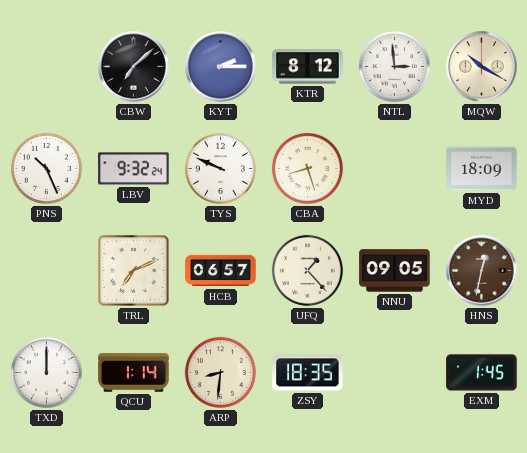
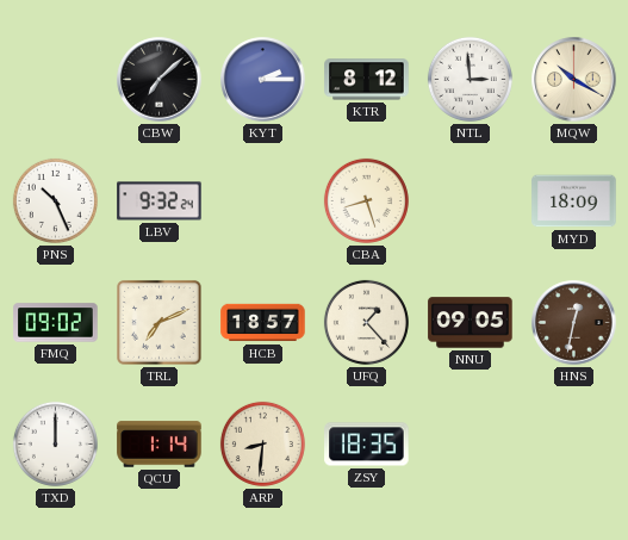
TYS: 9:49 -> none
FMQ: none -> 09:02
HCB: 06:57 -> 18:57
EXM: 1:45 -> none
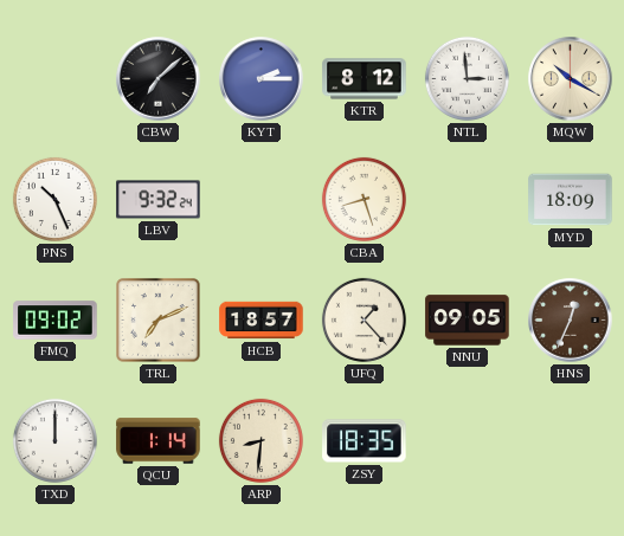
HNS: 12:32 -> 12:34
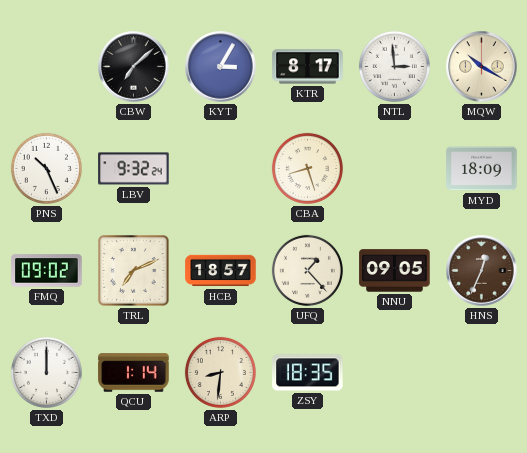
KYT: 2:15 -> 3:05
KTR: 8:12 -> 8:17
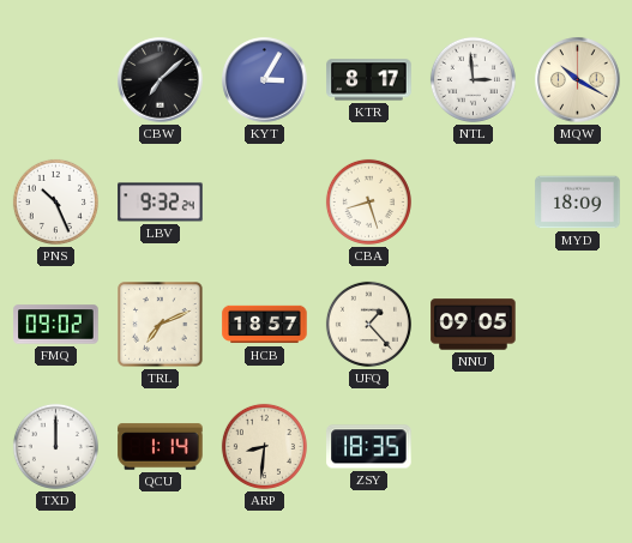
HNS: 12:34 -> none
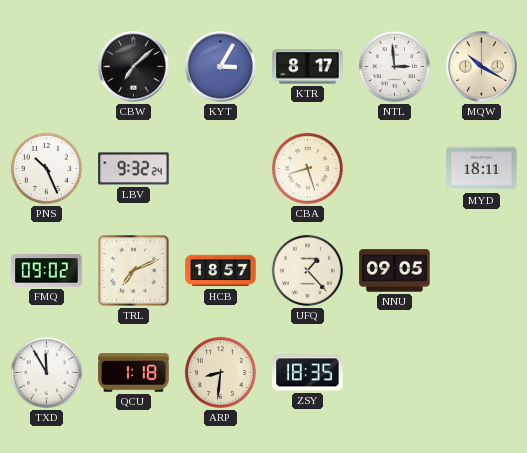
MYD: 18:09 -> 18:11
TXD: 12:00 -> 11:55
QCU: 1:14 -> 1:18
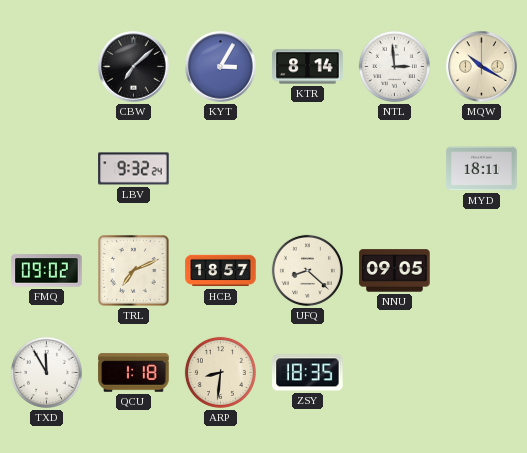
KTR: 8:17 -> 8:14
PNS: 10:26 -> none
CBA: 8:27 -> none
UFQ: 1:23 -> 8:22
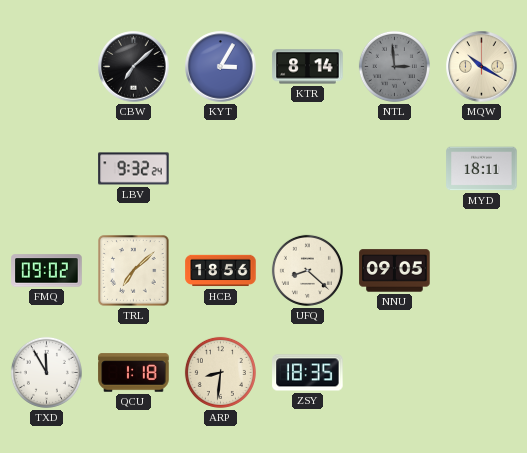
NTL dial: white -> grey
TRL: 7:11 -> 7:08
HCB: 18:57 -> 18:56
